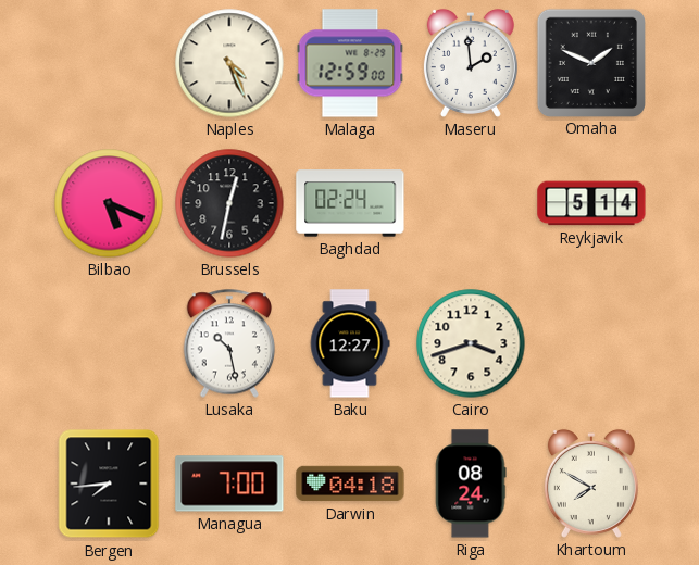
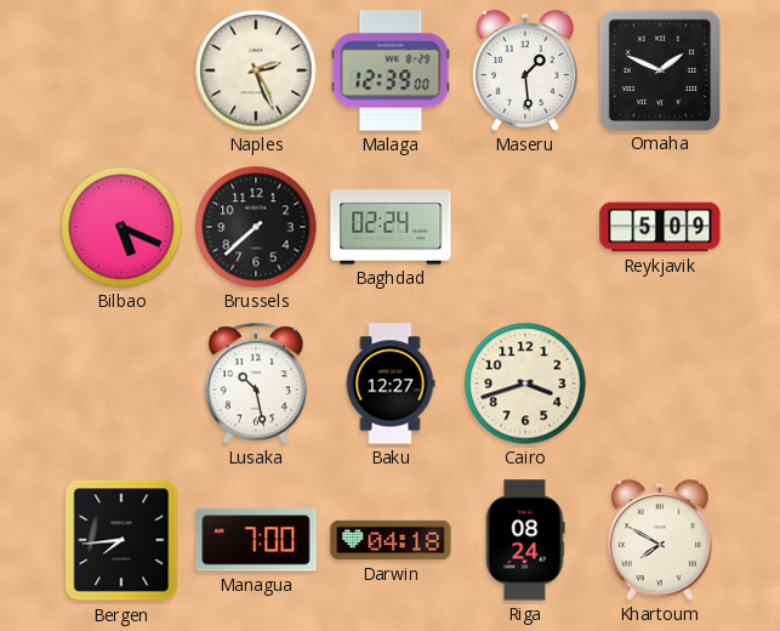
Naples: 4:26 -> 2:26
Malaga: 12:59 -> 12:39
Maseru: 1:59 -> 1:29
Brussels: 12:32 -> 7:38
Reykjavik: 5:14 -> 5:09
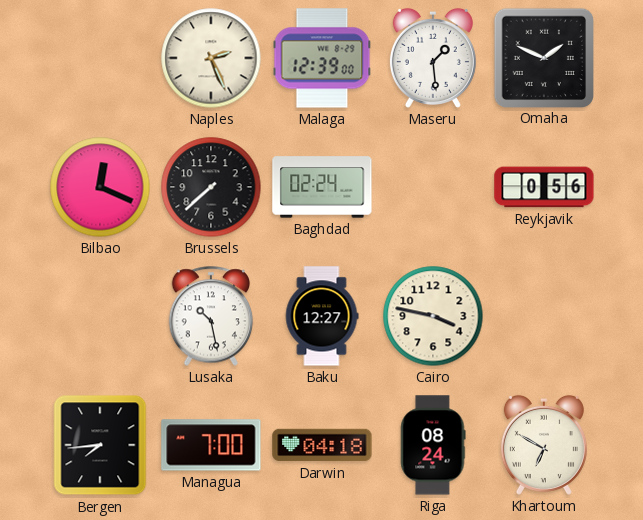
Bilbao: 5:19 -> 12:19
Reykjavik: 5:09 -> 0:56
Cairo: 3:42 -> 3:47
Khartoum: 7:50 -> 6:50
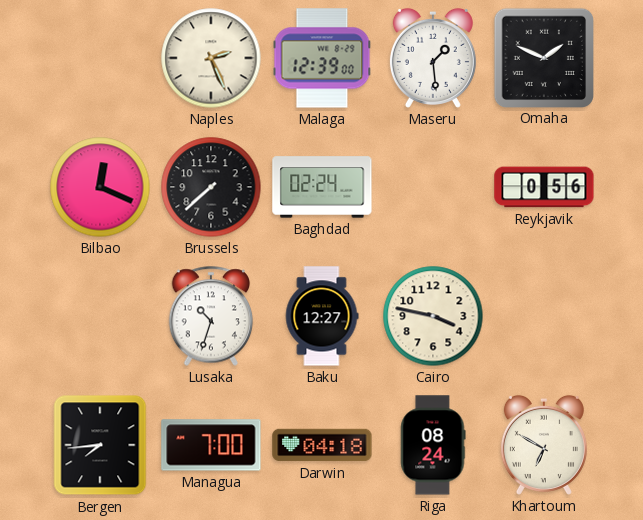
Lusaka: 10:28 -> 10:33
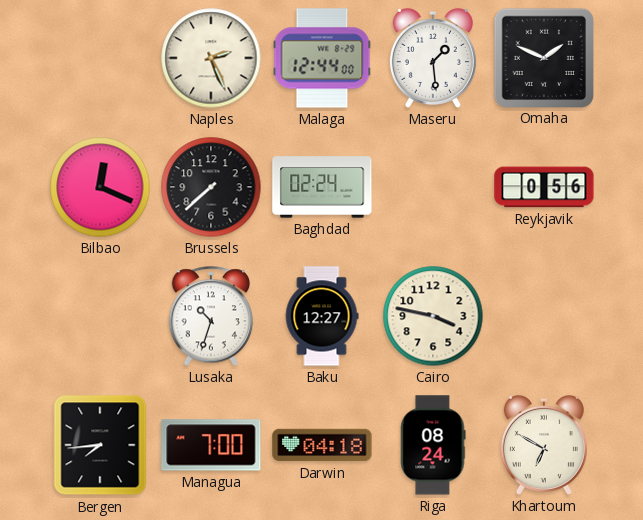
Malaga: 12:39 -> 12:44
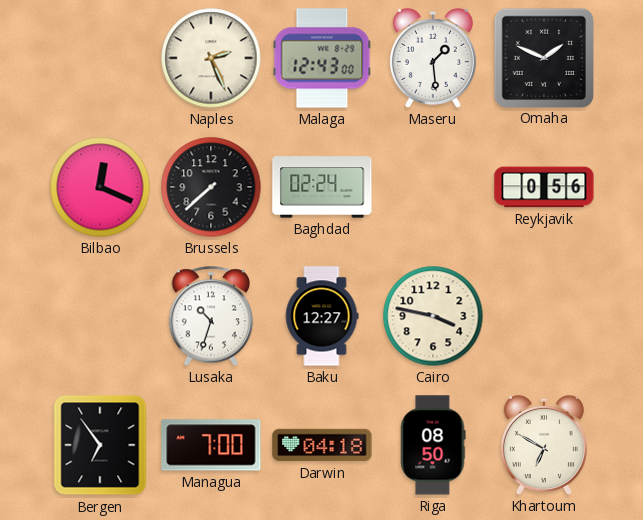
Malaga: 12:44 -> 12:43
Bergen: 7:44 -> 6:54
Riga: 08:24 -> 08:50
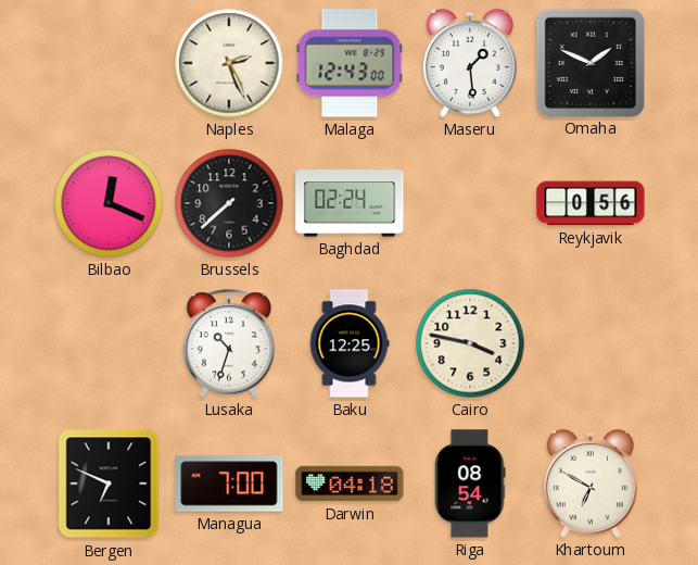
Baku: 12:27 -> 12:25
Bergen: 6:54 -> 6:49
Riga: 08:50 -> 08:54
